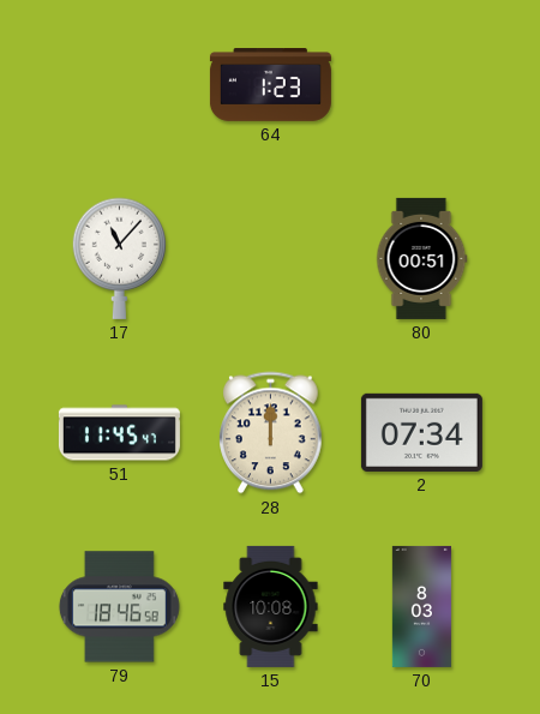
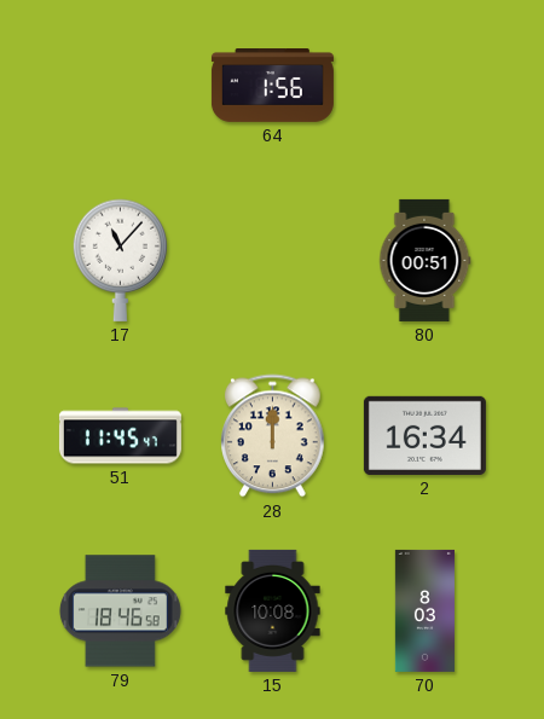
64: 1:23 -> 1:56
2: 07:34 -> 16:34
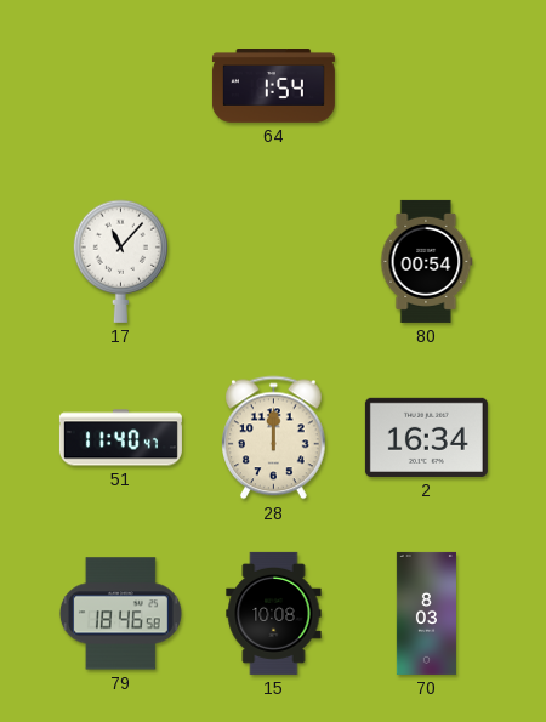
64: 1:56 -> 1:54
80: 00:51 -> 00:54
51: 11:45 -> 11:40
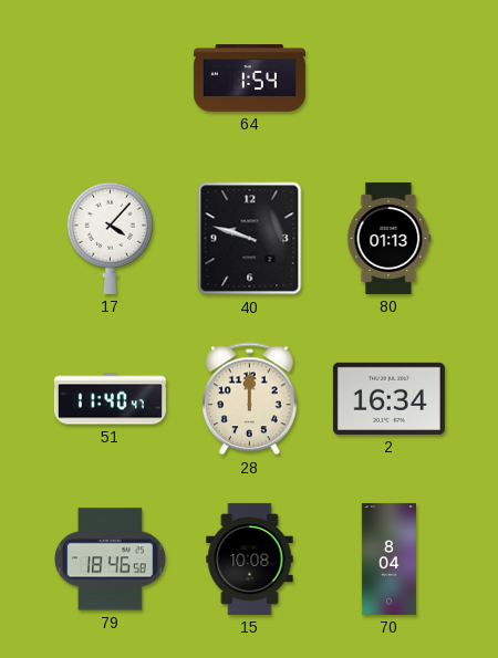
17: 11:07 -> 4:07
40: none -> 9:48
80: 00:54 -> 01:13
70: 8:03 -> 8:04
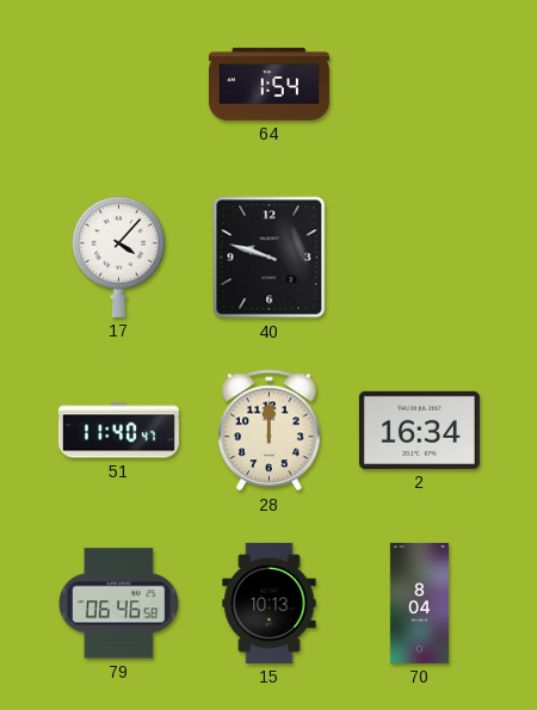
80: 01:13 -> none
79: 18:46 -> 06:46
15: 10:08 -> 10:13
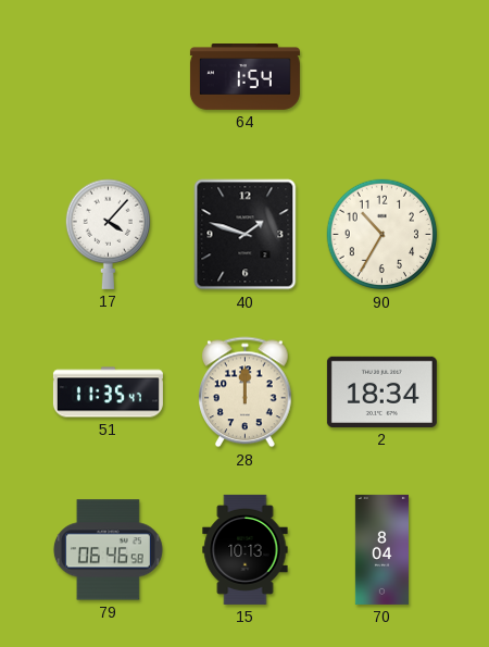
40: 9:48 -> 1:48
90: none -> 10:35
51: 11:40 -> 11:35
2: 16:34 -> 18:34
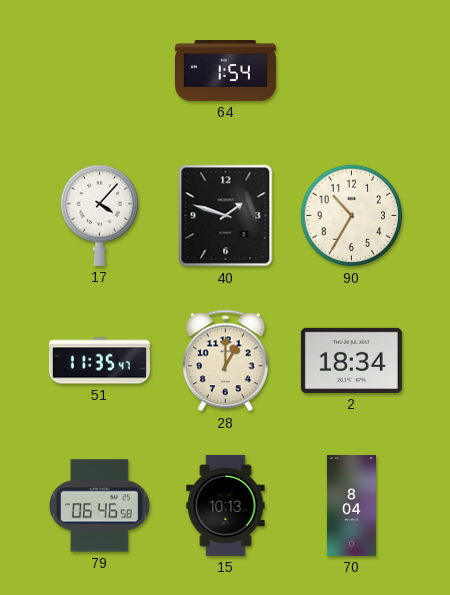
28: 12:00 -> 1:00
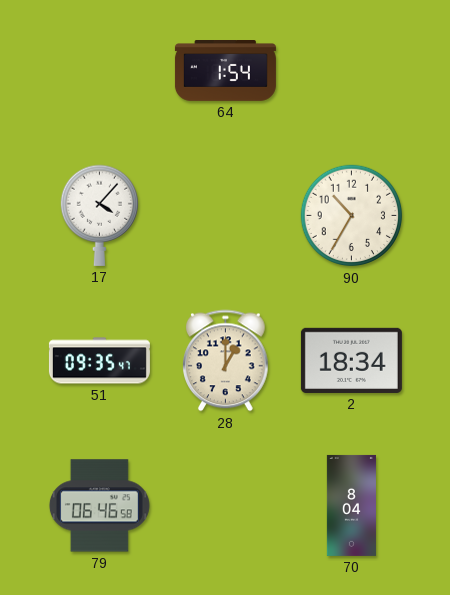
40: 1:48 -> none
51: 11:35 -> 09:35
15: 10:13 -> none
